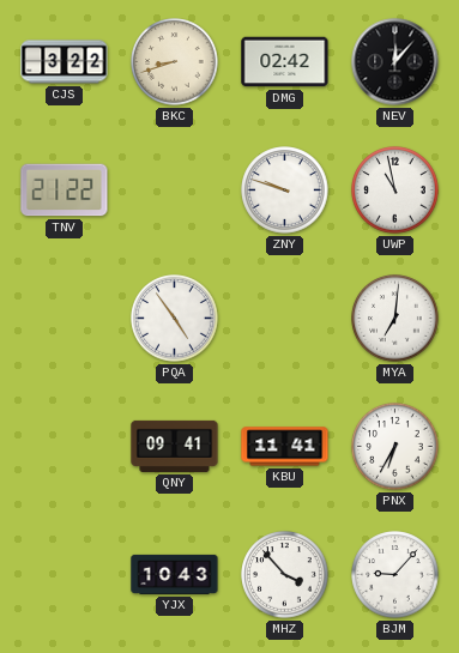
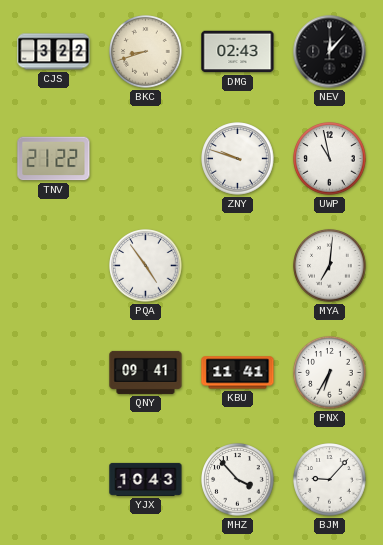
DMG: 02:42 -> 02:43
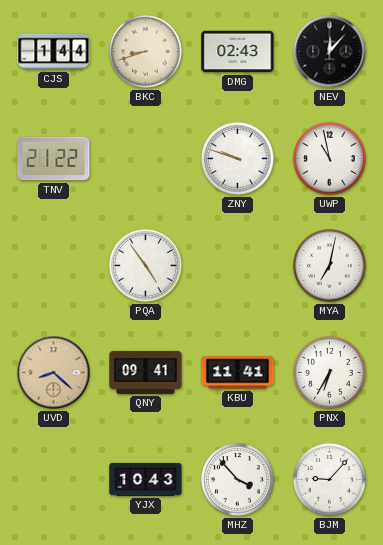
CJS: 3:22 -> 1:44
MYA: 7:01 -> 7:02
UVD: none -> 8:22
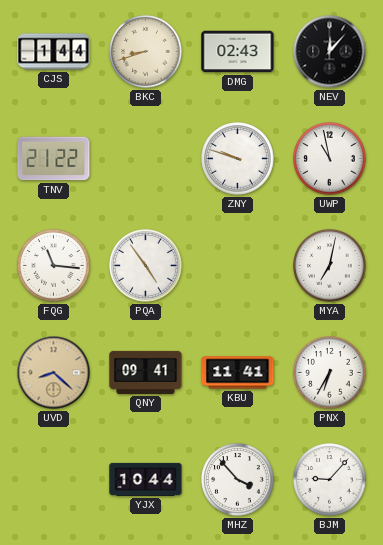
FQG: none -> 11:16
YJX: 10:43 -> 10:44
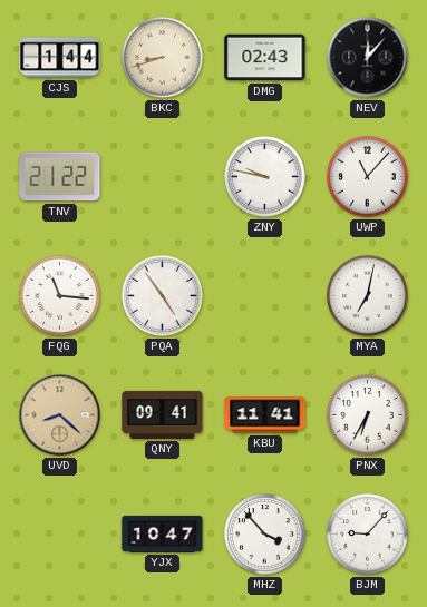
ZNY: 9:48 -> 9:47
UWP: 10:58 -> 11:07
YJX: 10:44 -> 10:47
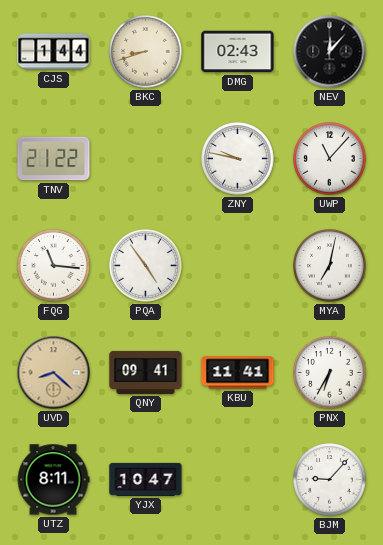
UTZ: none -> 8:11
MHZ: 3:53 -> none
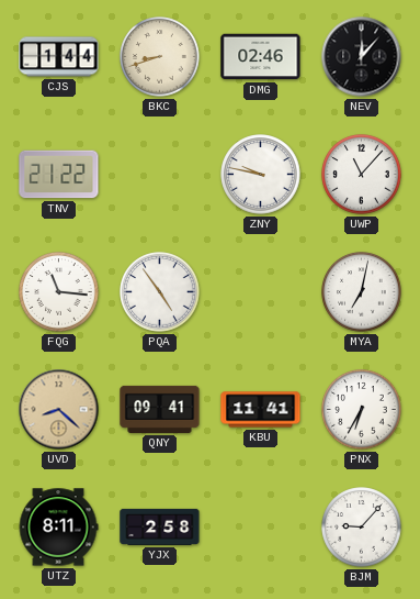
DMG: 02:43 -> 02:46
YJX: 10:47 -> 2:58
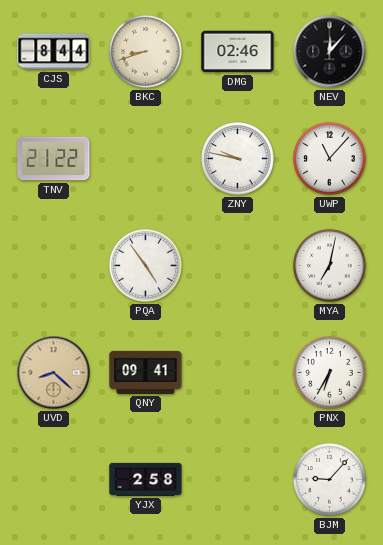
CJS: 1:44 -> 8:44
FQG: 11:16 -> none
KBU: 11:41 -> none
UTZ: 8:11 -> none
